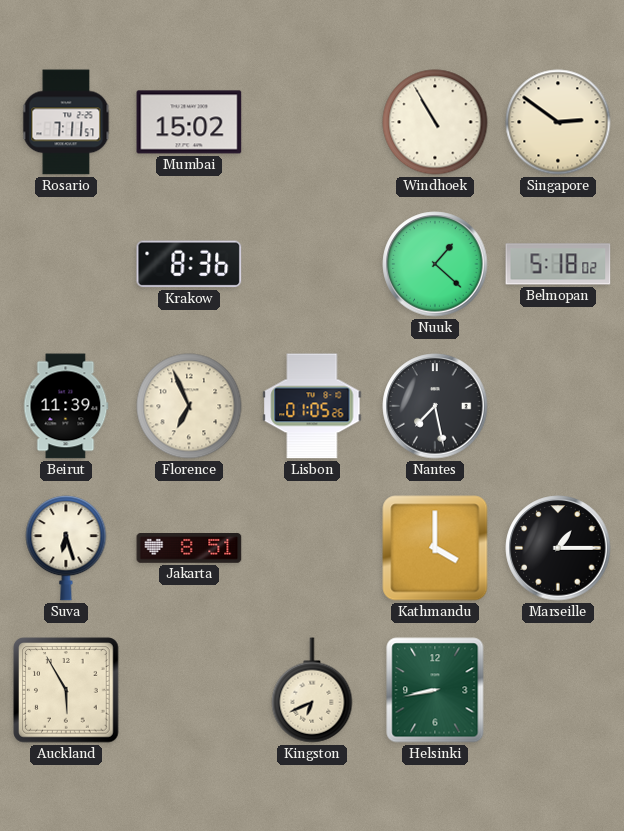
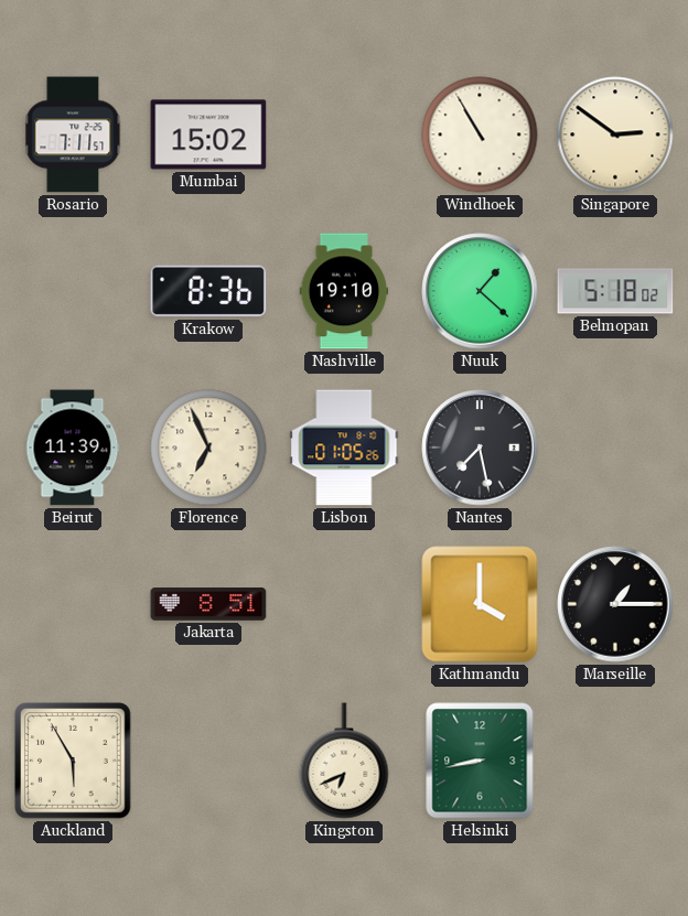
Nashville: none -> 19:10
Suva: 6:27 -> none
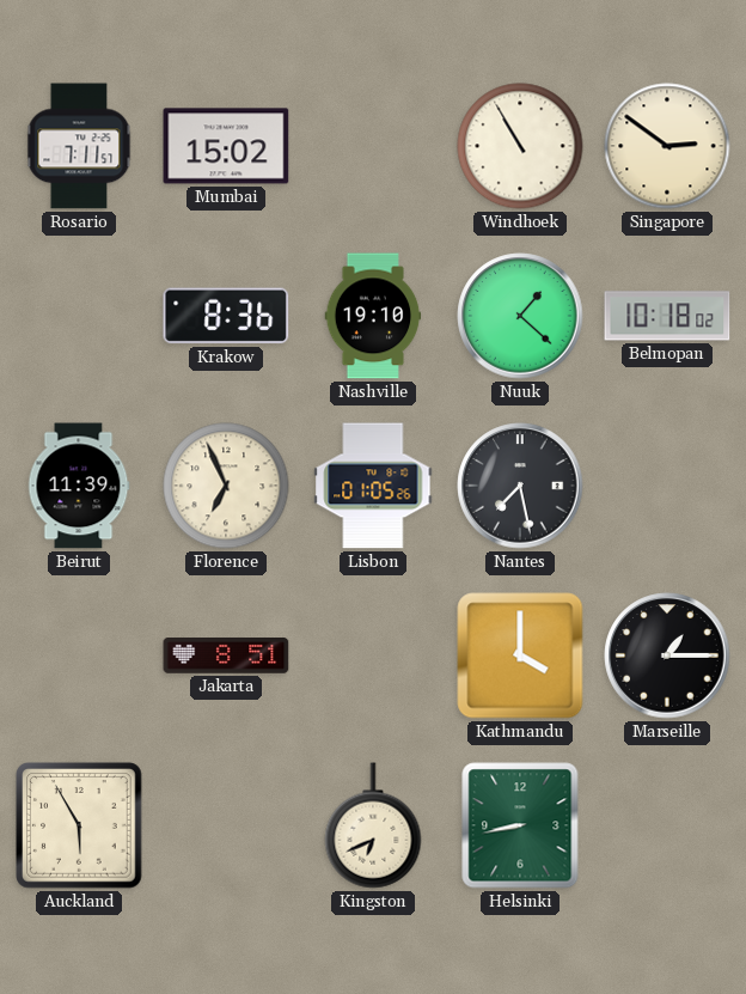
Belmopan: 5:18 -> 10:18
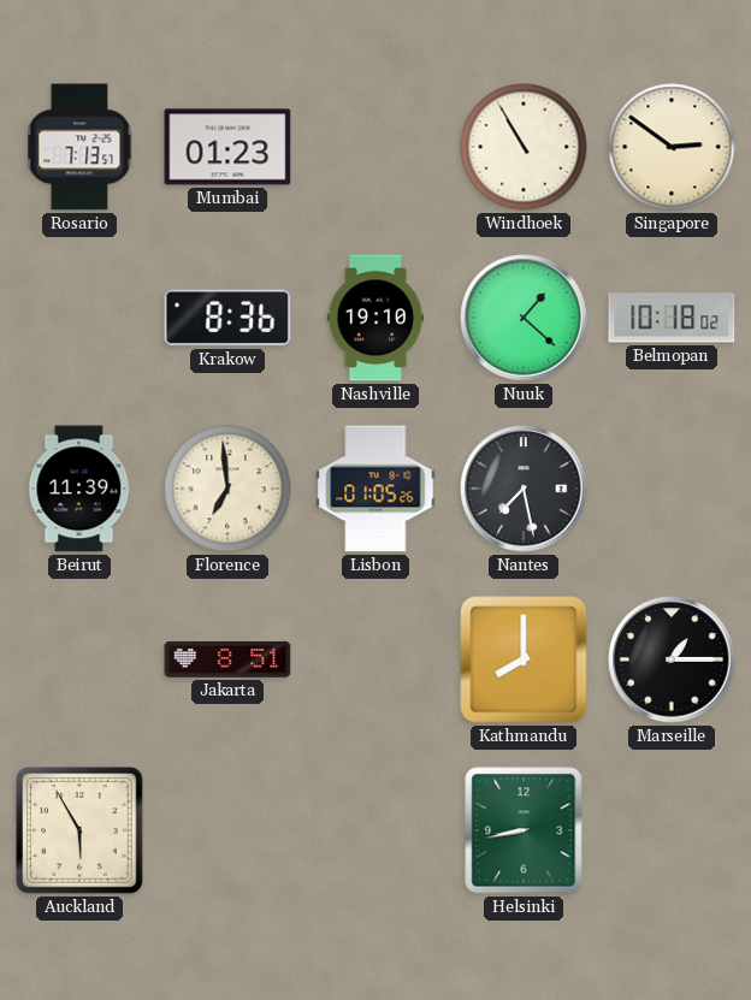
Rosario: 7:11 -> 7:13
Mumbai: 15:02 -> 01:23
Florence: 6:56 -> 6:59
Kathmandu: 4:00 -> 8:00
Kingston: 6:41 -> none
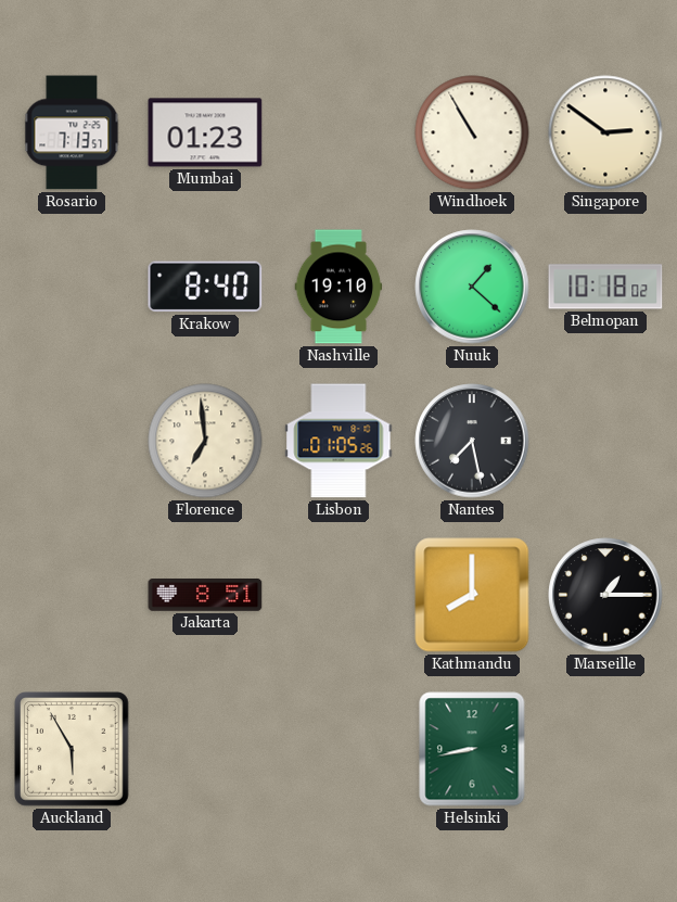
Krakow: 8:36 -> 8:40
Beirut: 11:39 -> none
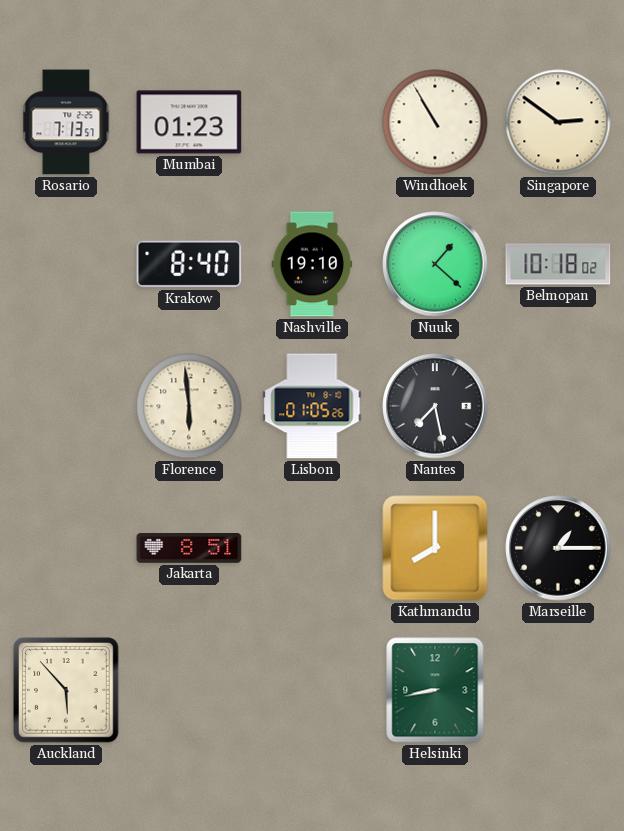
Florence: 6:59 -> 5:59
Auckland: 5:55 -> 5:53
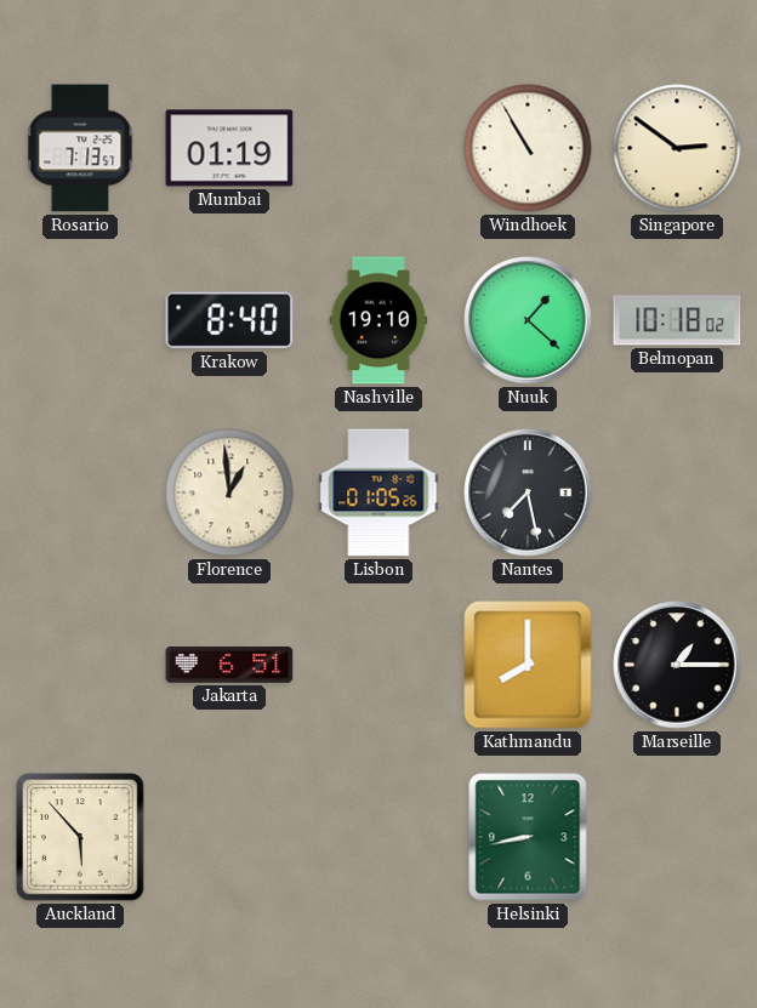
Mumbai: 01:23 -> 01:19
Florence: 5:59 -> 12:59
Jakarta: 8:51 -> 6:51
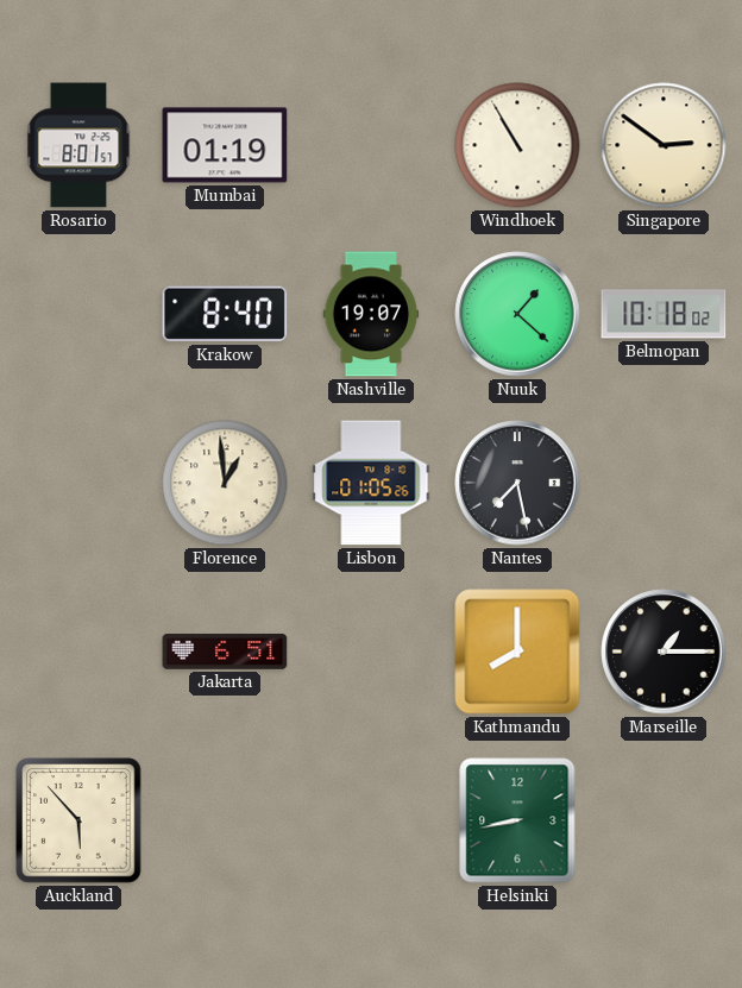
Rosario: 7:13 -> 8:01
Nashville: 19:10 -> 19:07
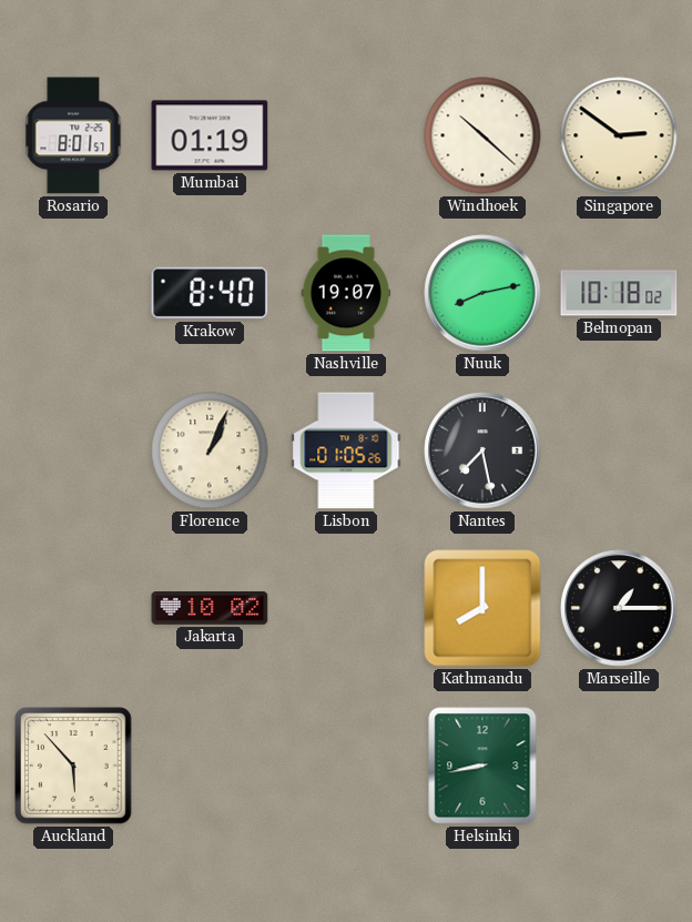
Windhoek: 10:55 -> 10:22
Nuuk: 1:22 -> 8:13
Florence: 12:59 -> 1:04
Jakarta: 6:51 -> 10:02
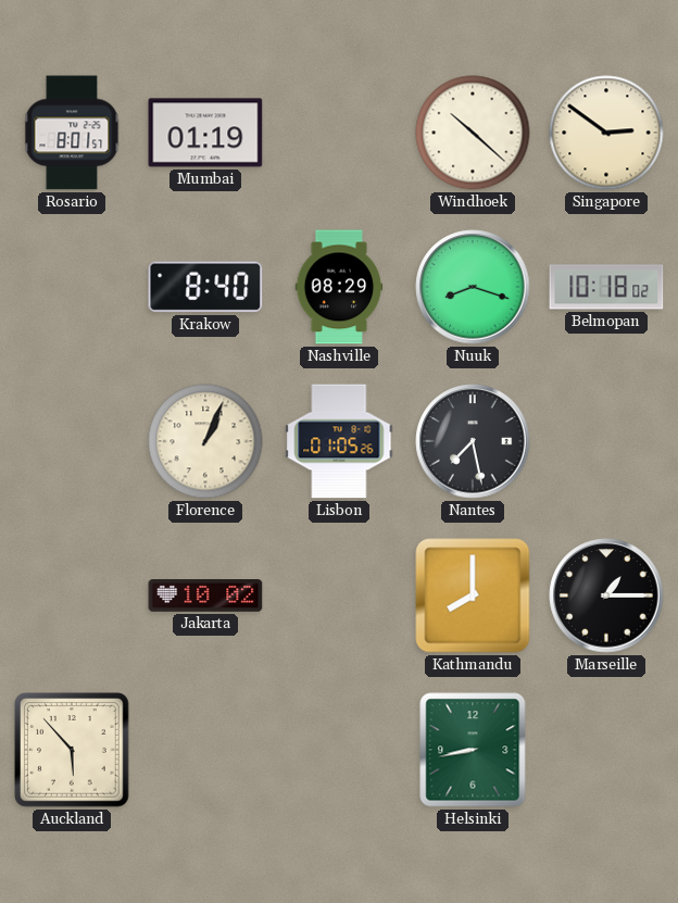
Nashville: 19:07 -> 08:29
Nuuk: 8:13 -> 8:18
